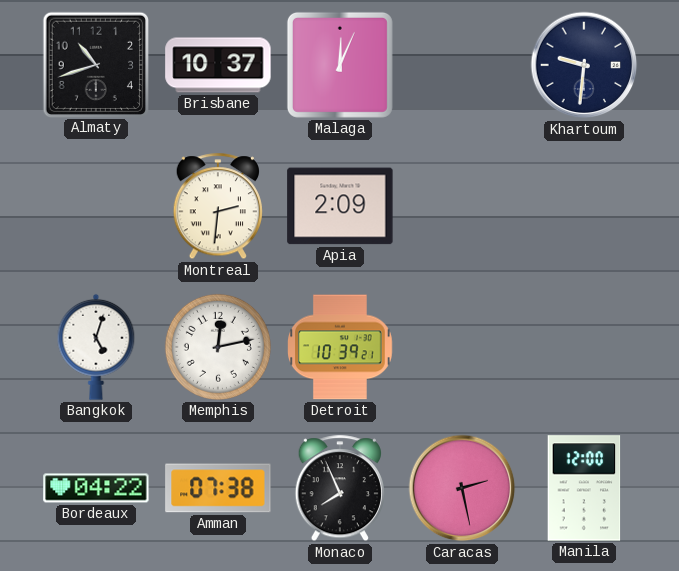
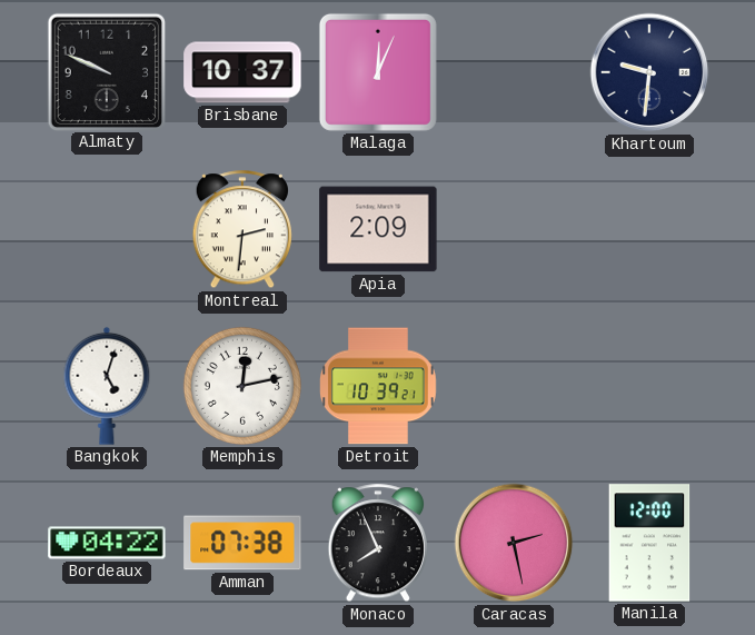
Almaty: 10:42 -> 9:49
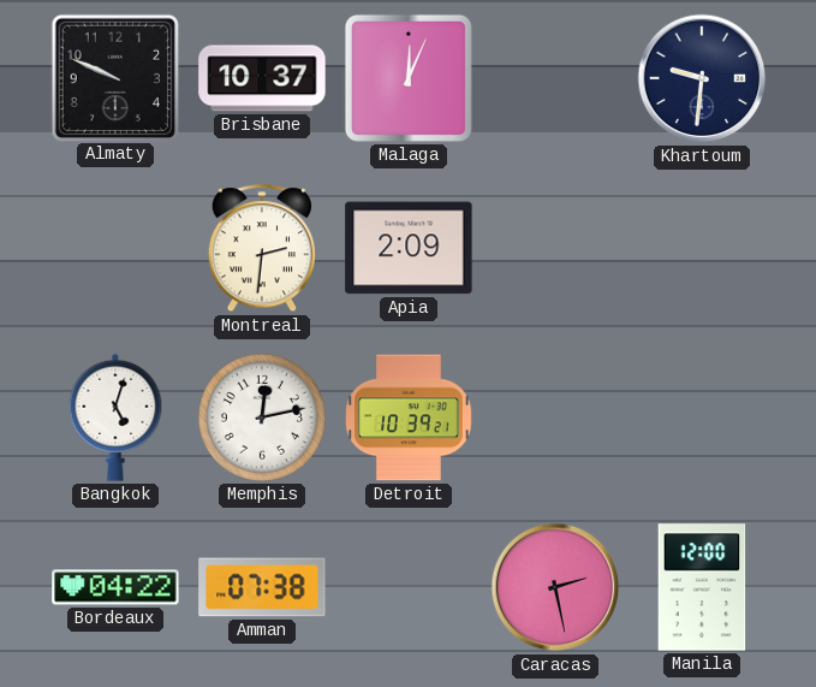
Monaco: 7:56 -> none
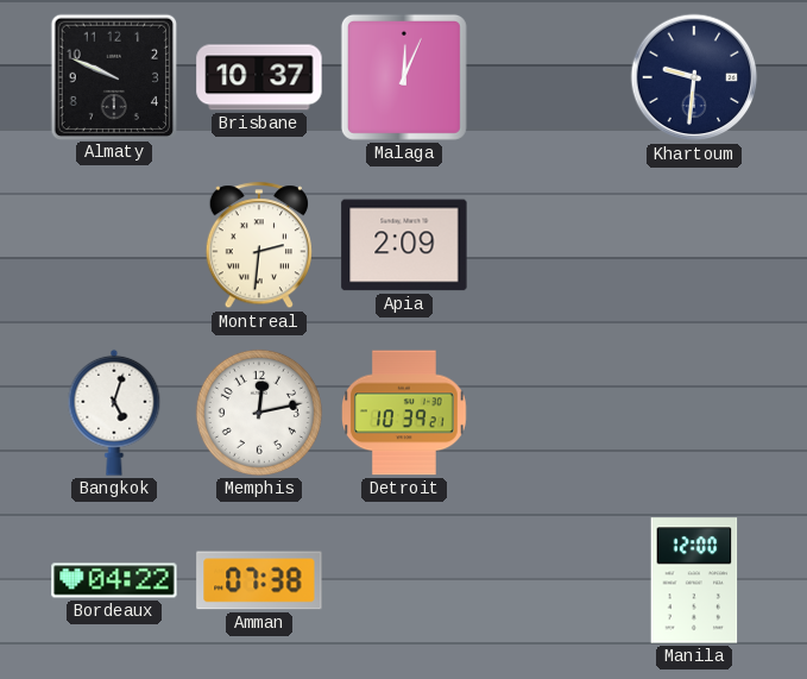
Caracas: 2:28 -> none
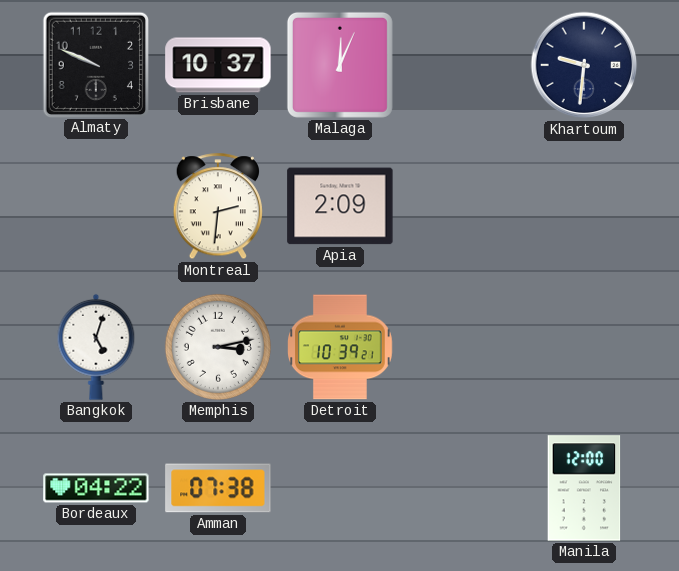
Memphis: 12:13 -> 3:13
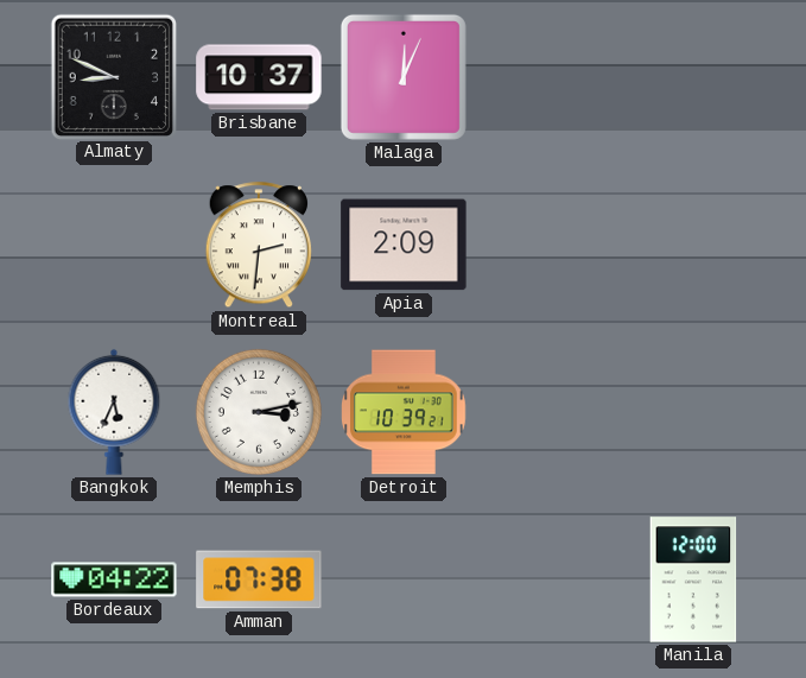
Almaty: 9:49 -> 8:49
Khartoum: 9:31 -> none
Bangkok: 5:03 -> 5:34
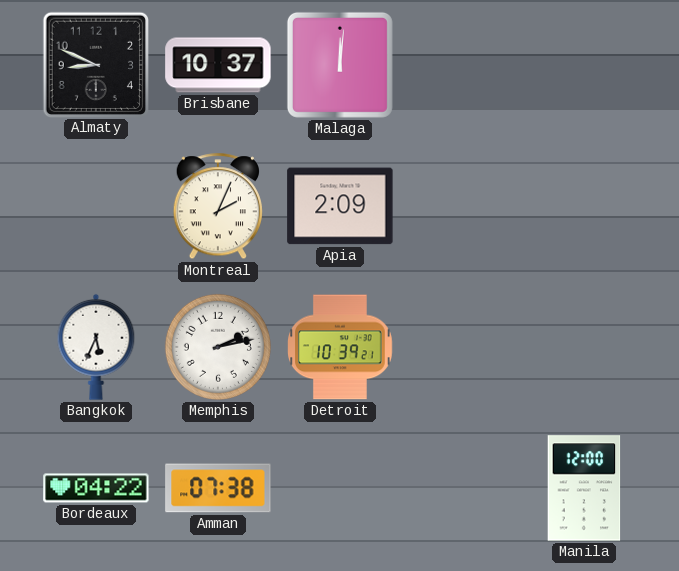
Malaga: 12:04 -> 12:01
Montreal: 2:31 -> 2:04
Memphis: 3:13 -> 2:13
